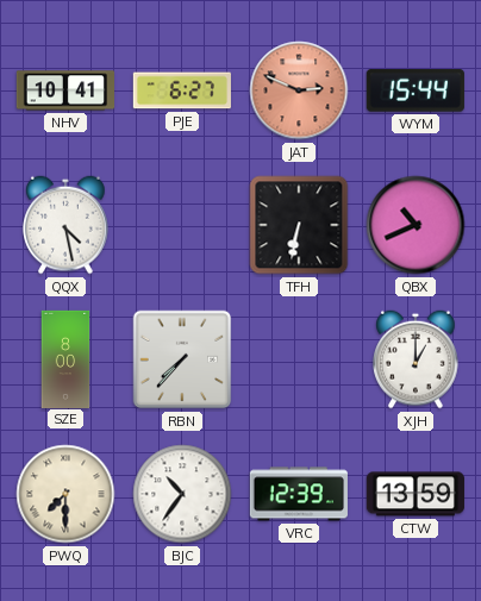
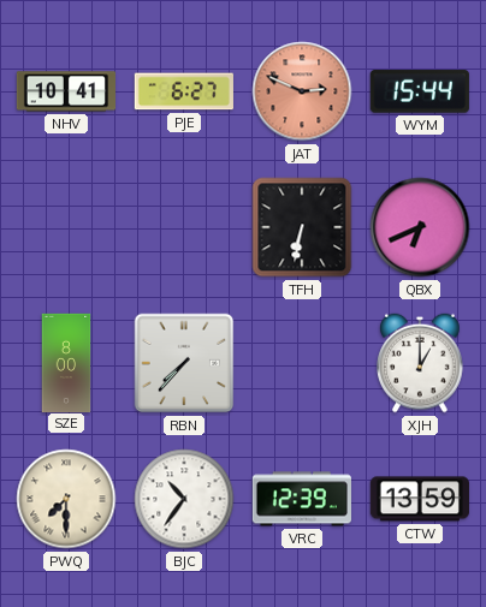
QQX: 4:28 -> none
QBX: 10:41 -> 6:41
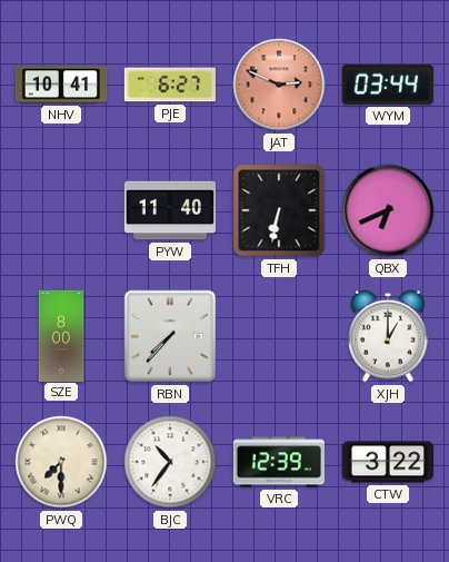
WYM: 15:44 -> 03:44
PYW: none -> 11:40
CTW: 13:59 -> 3:22
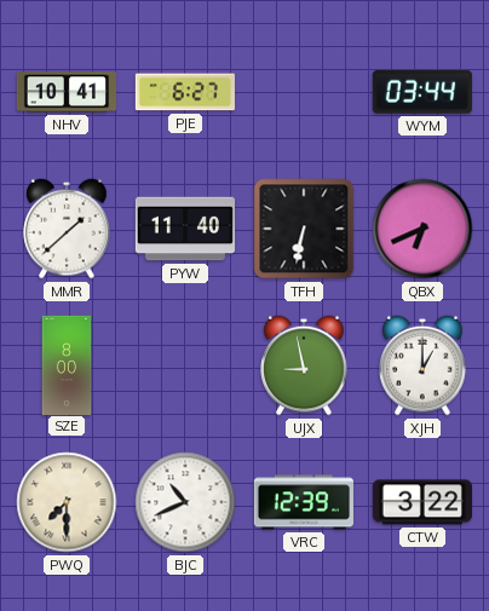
JAT: 2:49 -> none
MMR: none -> 1:38
RBN: 7:37 -> none
UJX: none -> 8:58
BJC: 10:36 -> 10:41
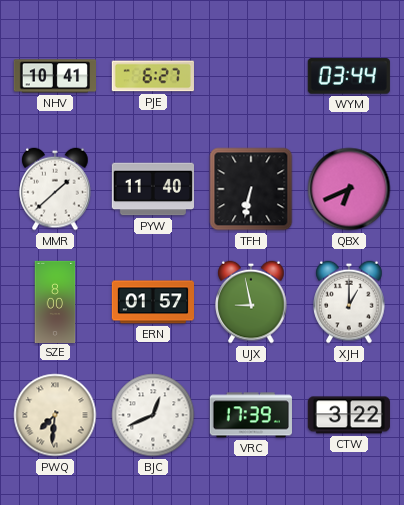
ERN: none -> 01:57
PWQ: 7:30 -> 7:31
BJC: 10:41 -> 12:41
VRC: 12:39 -> 17:39
